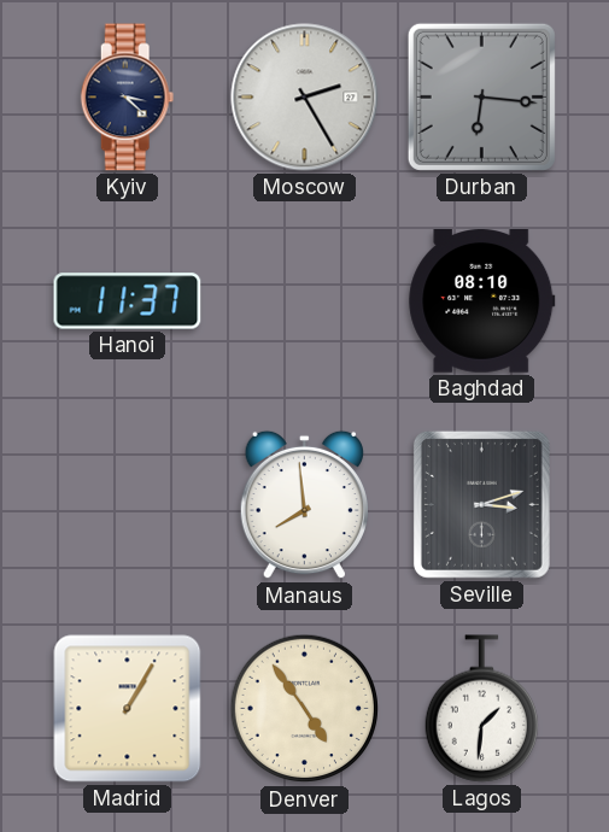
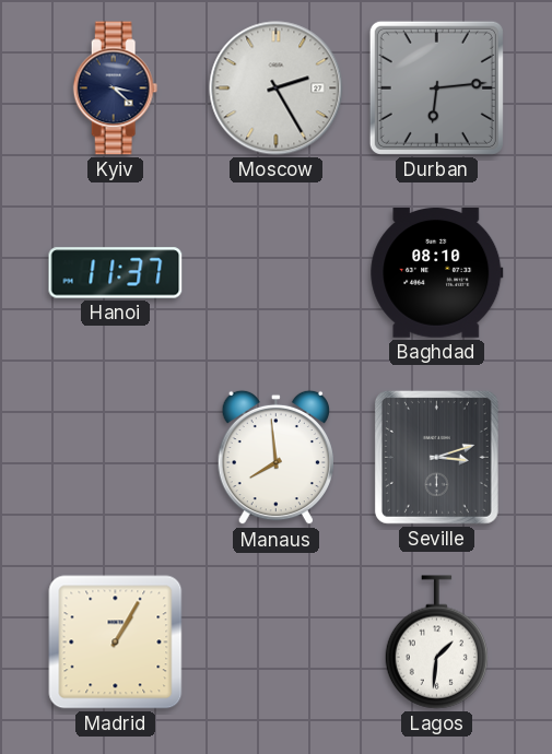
Durban: 6:16 -> 6:14
Denver: 4:54 -> none
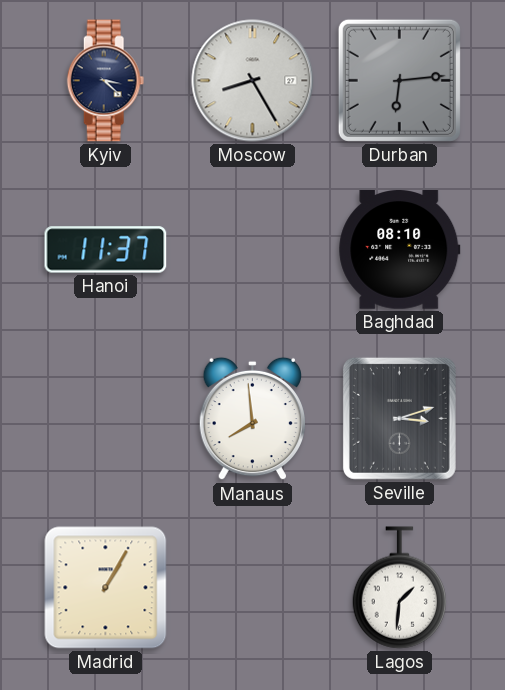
Moscow: 2:25 -> 8:25
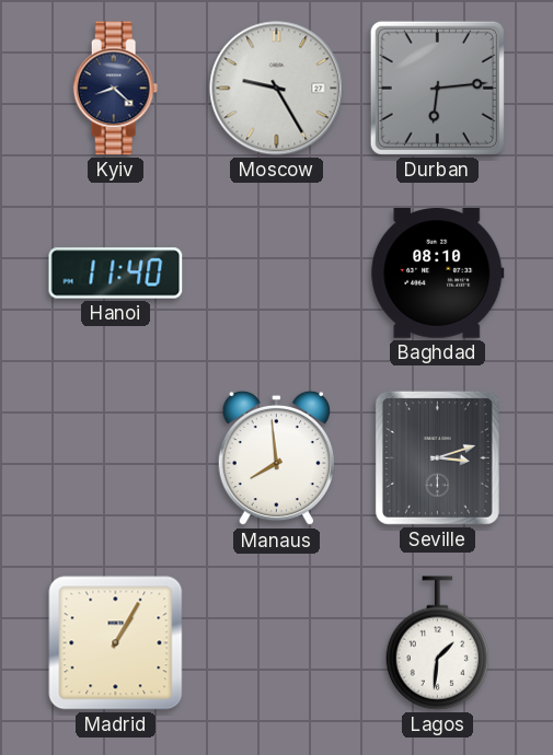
Kyiv: 3:22 -> 8:22
Moscow: 8:25 -> 9:25
Hanoi: 11:37 -> 11:40
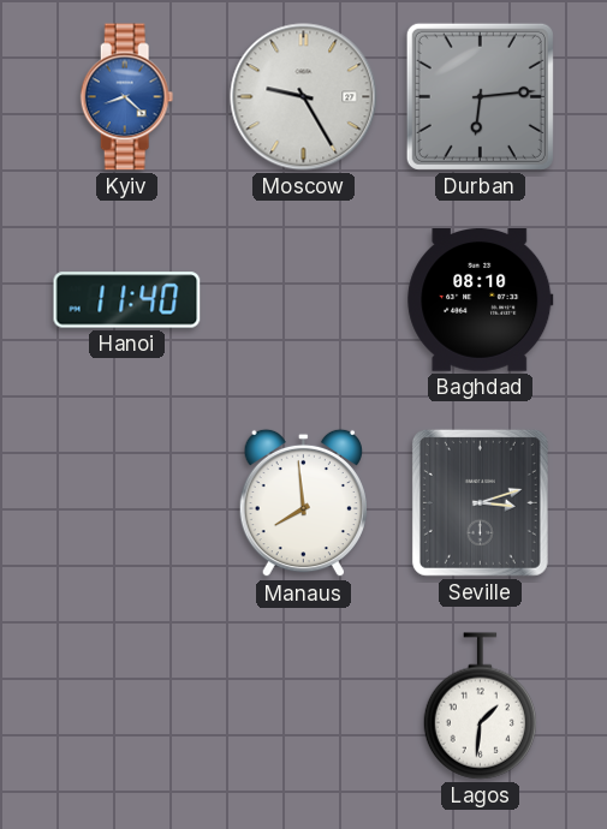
Kyiv dial: navy -> blue
Madrid: 1:05 -> none
